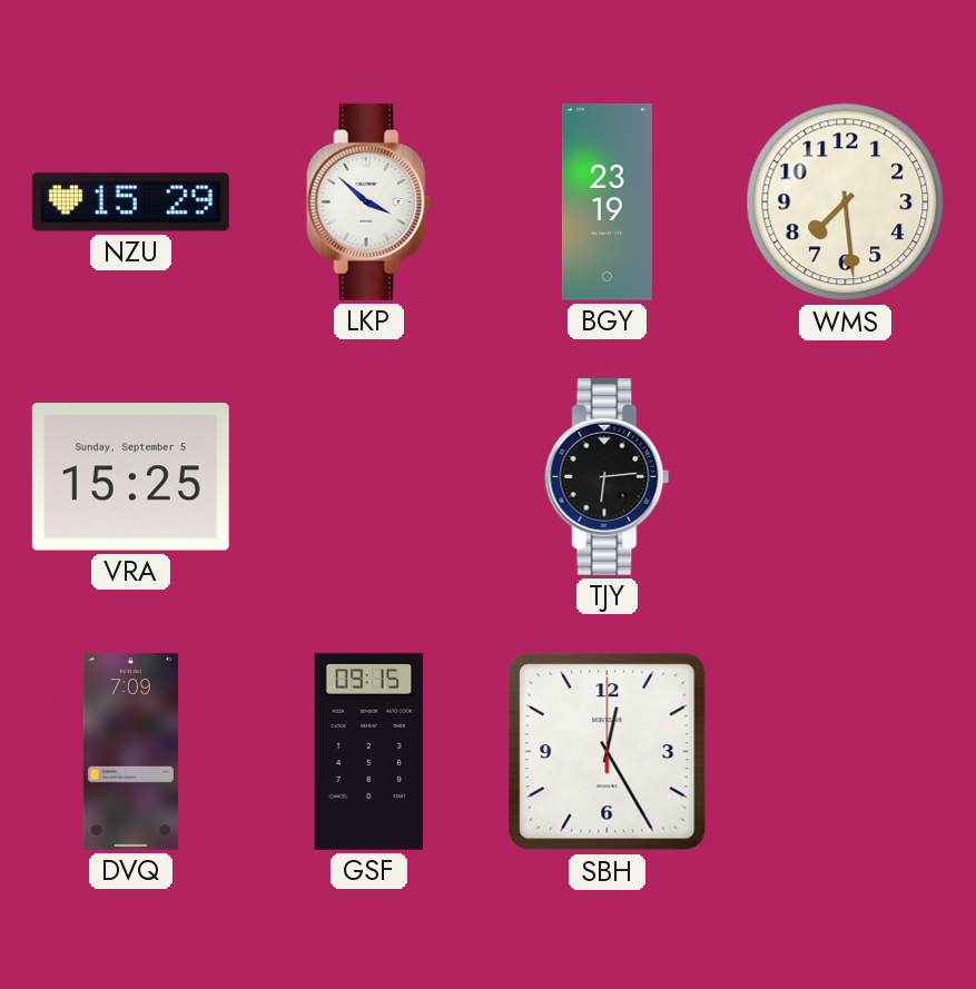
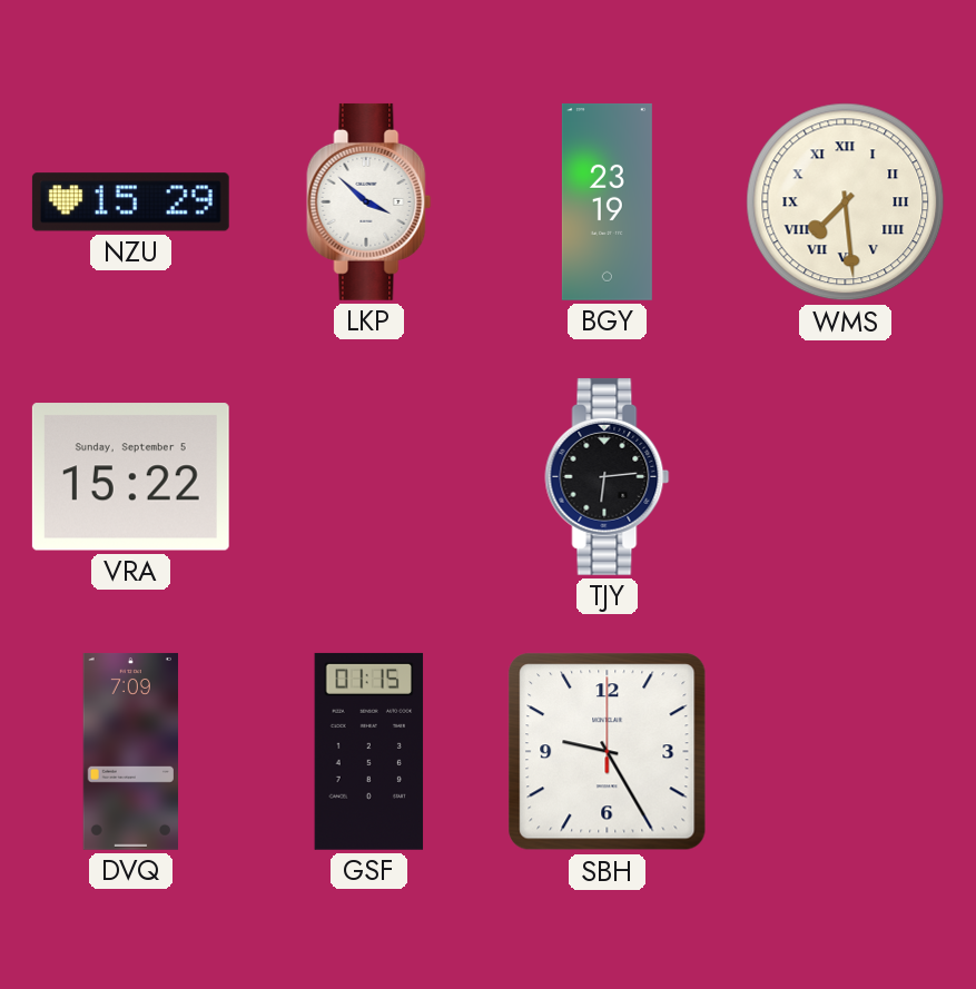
WMS numerals: Arabic -> Roman
VRA: 15:25 -> 15:22
GSF: 09:15 -> 01:15
SBH: 12:25 -> 9:25
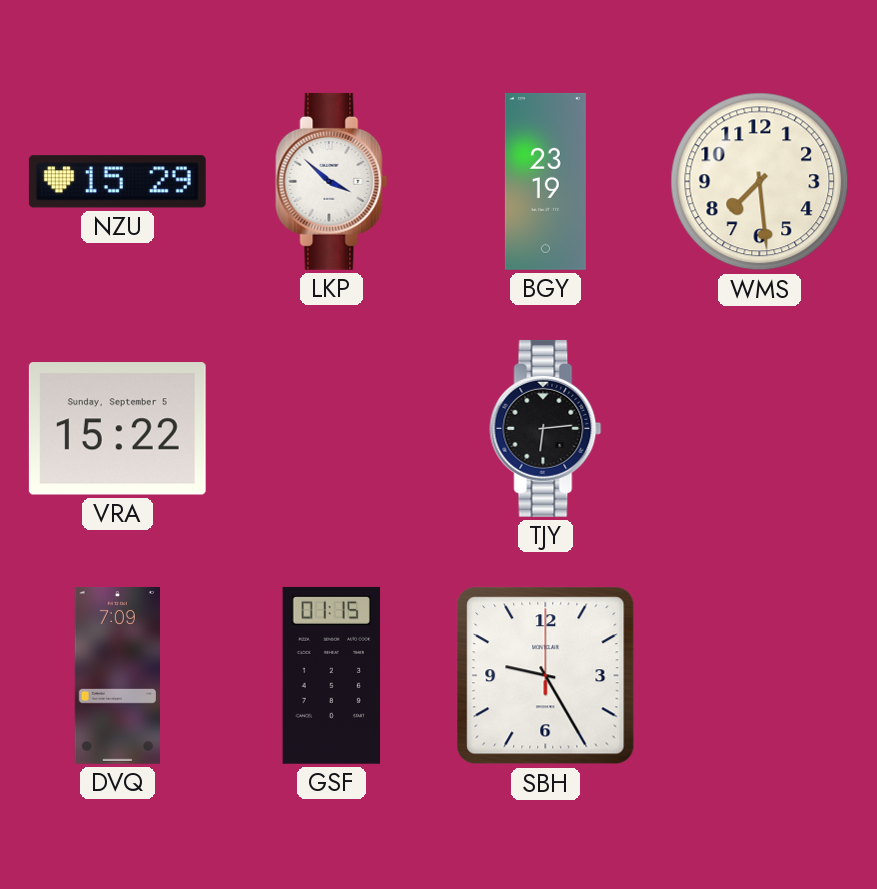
WMS numerals: Roman -> Arabic
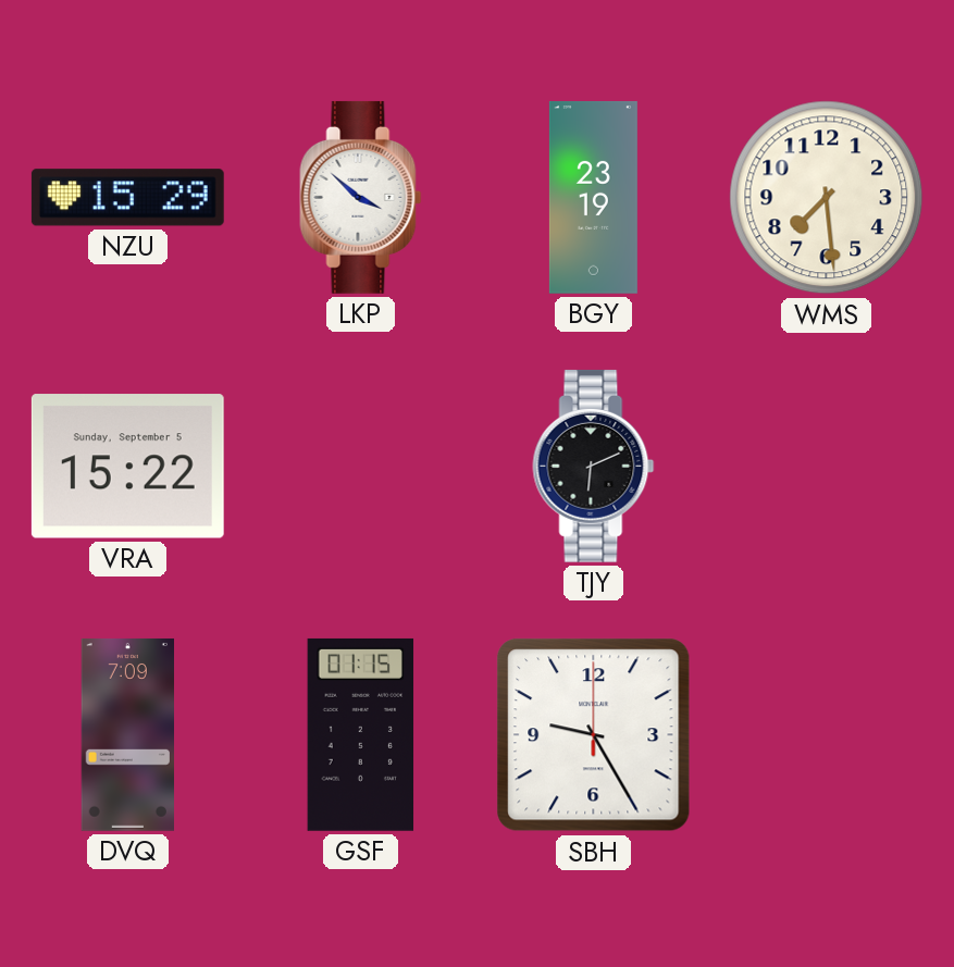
TJY: 6:14 -> 6:11
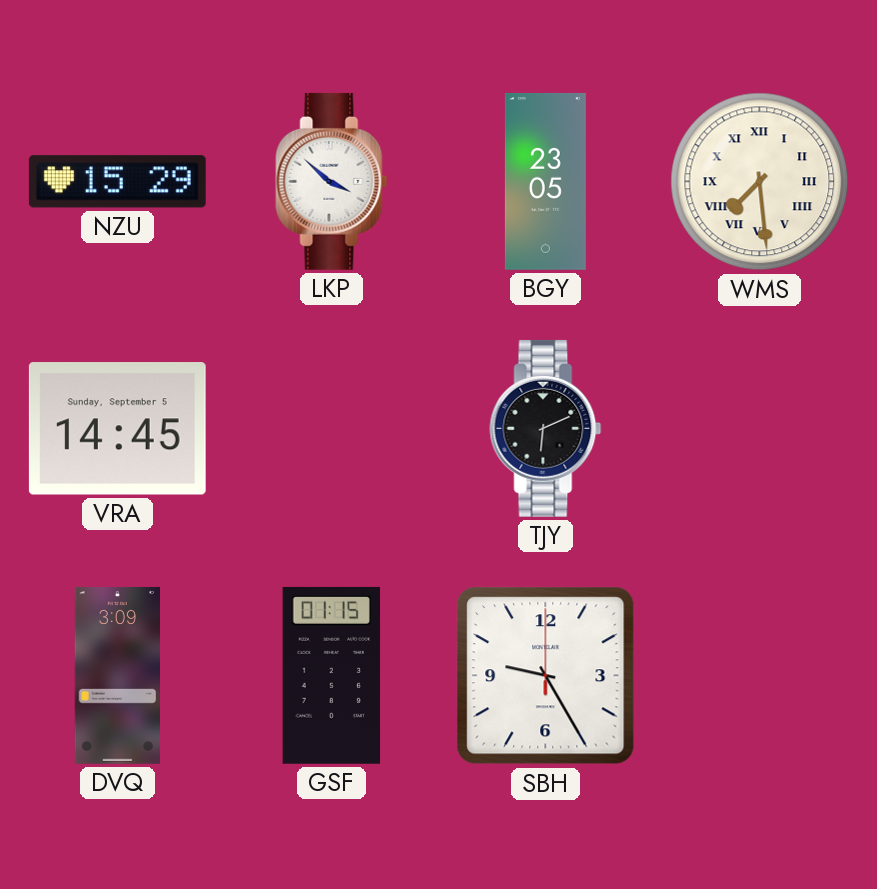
BGY: 23:19 -> 23:05
WMS numerals: Arabic -> Roman
VRA: 15:22 -> 14:45
DVQ: 7:09 -> 3:09
